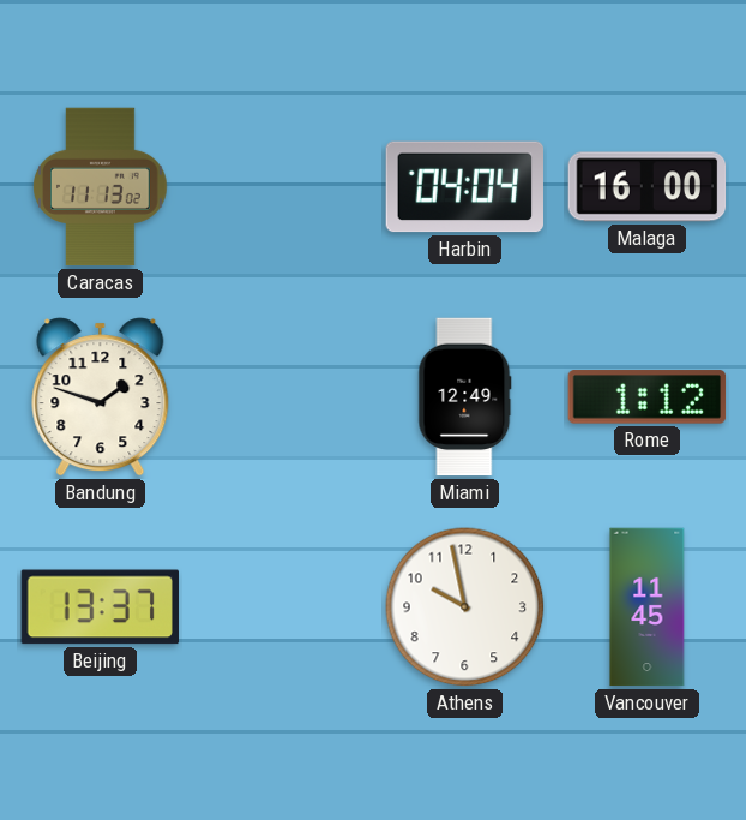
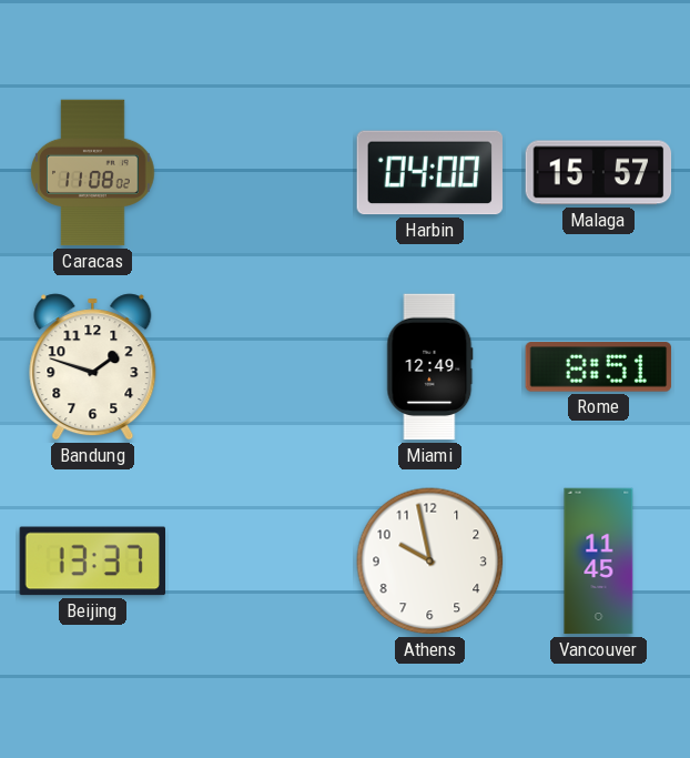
Caracas: 11:13 -> 11:08
Harbin: 04:04 -> 04:00
Malaga: 16:00 -> 15:57
Rome: 1:12 -> 8:51
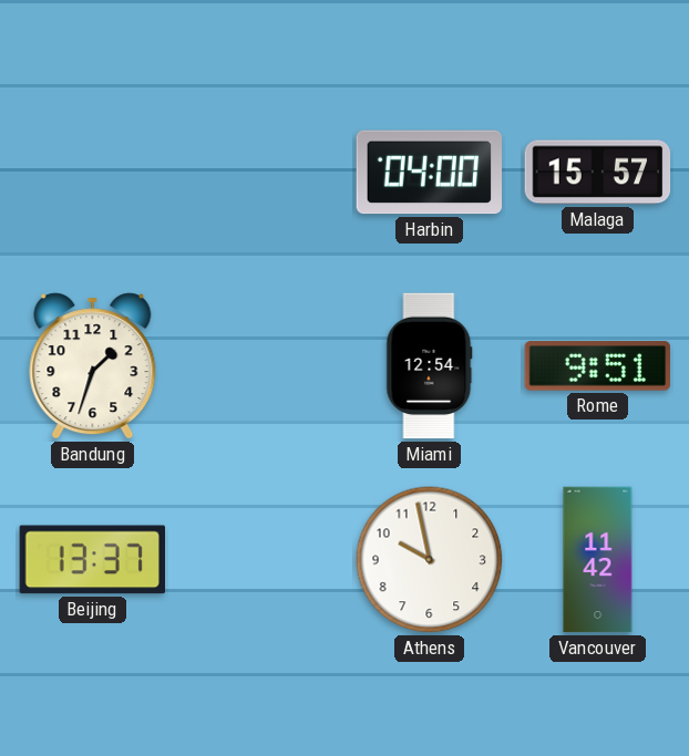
Caracas: 11:08 -> none
Bandung: 1:48 -> 1:33
Miami: 12:49 -> 12:54
Rome: 8:51 -> 9:51
Vancouver: 11:45 -> 11:42
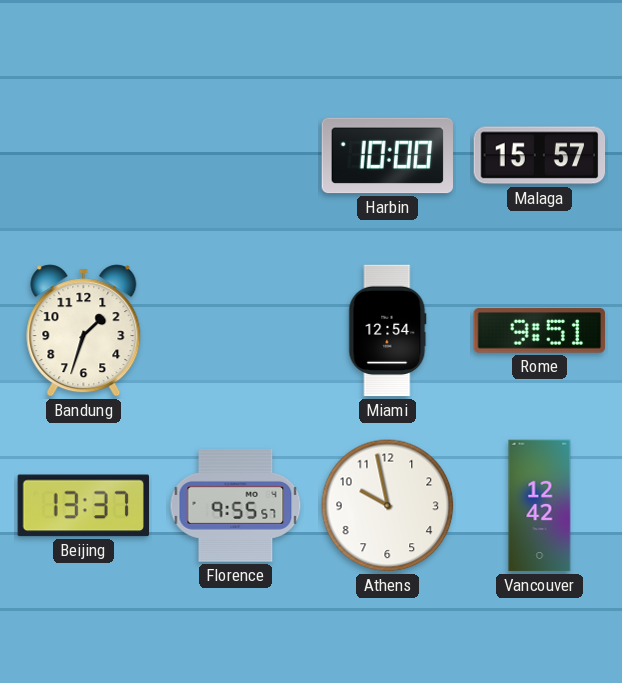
Harbin: 04:00 -> 10:00
Florence: none -> 9:55
Vancouver: 11:42 -> 12:42
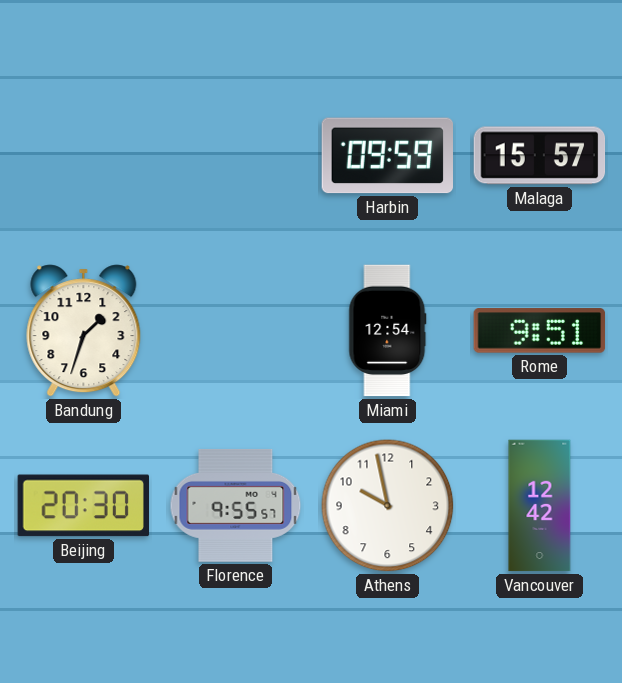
Harbin: 10:00 -> 09:59
Beijing: 13:37 -> 20:30
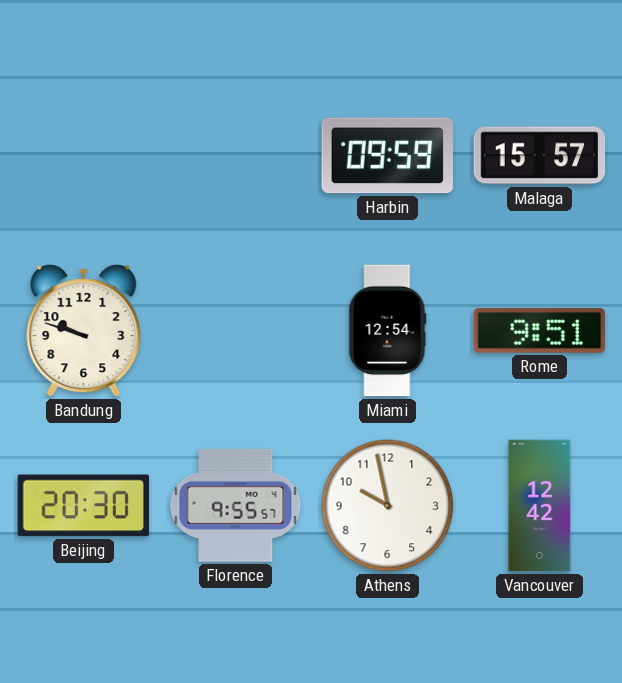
Bandung: 1:33 -> 9:48
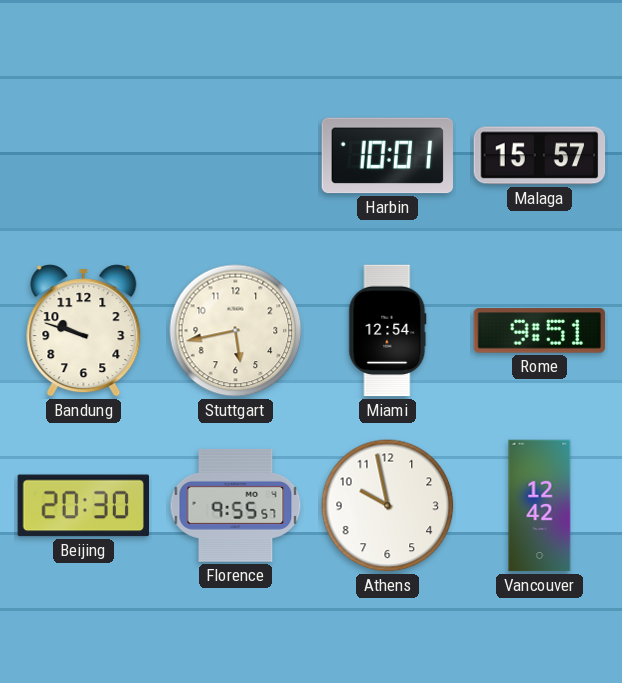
Harbin: 09:59 -> 10:01
Stuttgart: none -> 5:43
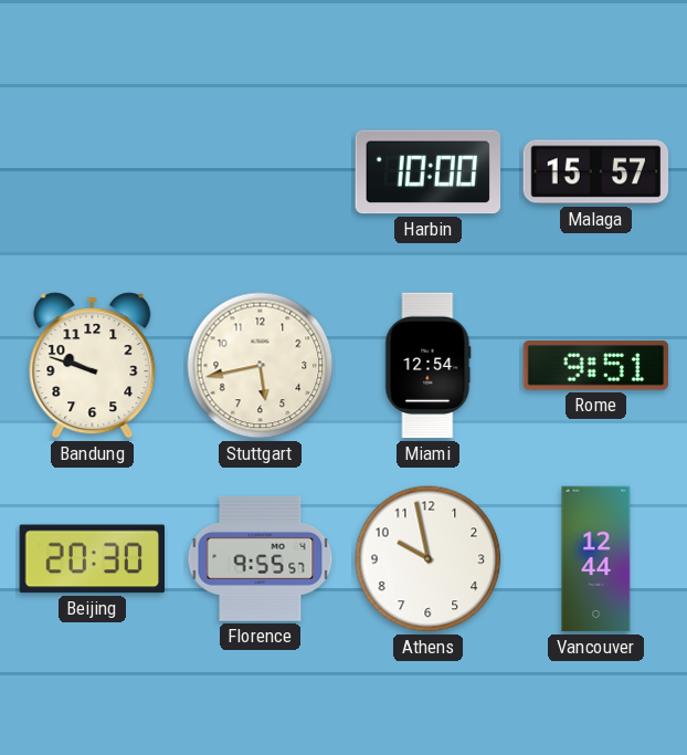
Harbin: 10:01 -> 10:00
Vancouver: 12:42 -> 12:44
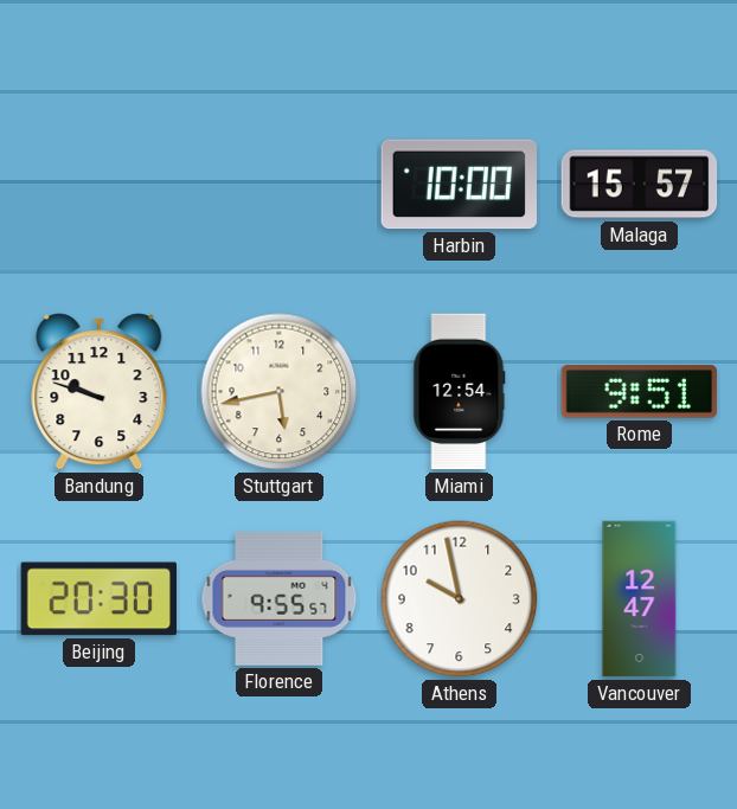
Vancouver: 12:44 -> 12:47
